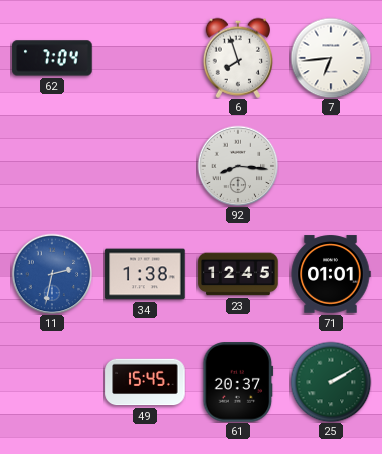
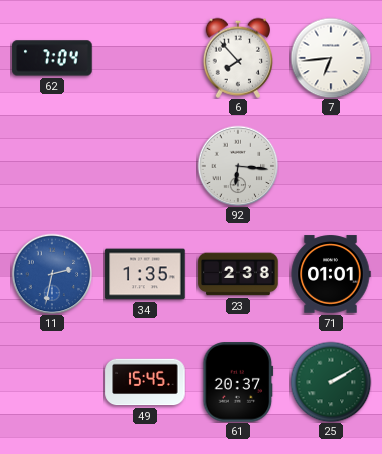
6: 7:57 -> 7:53
92: 8:16 -> 6:16
34: 1:38 -> 1:35
23: 12:45 -> 2:38
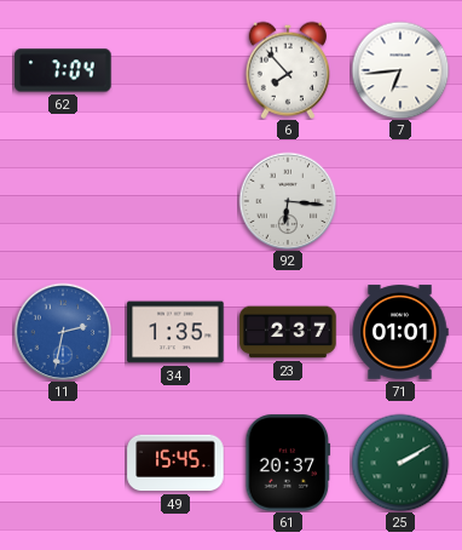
23: 2:38 -> 2:37
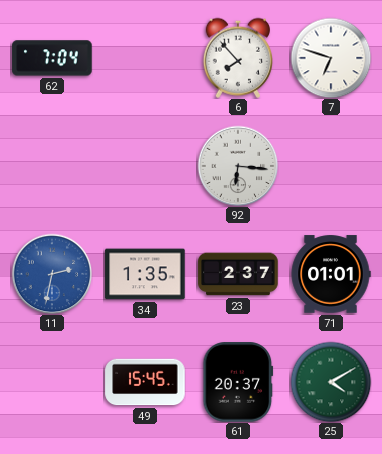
7: 6:44 -> 6:48
25: 2:10 -> 4:10
